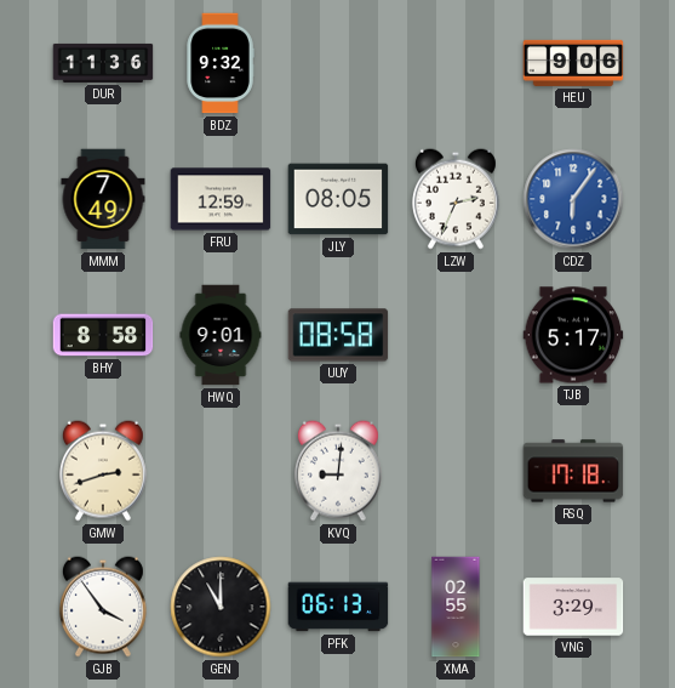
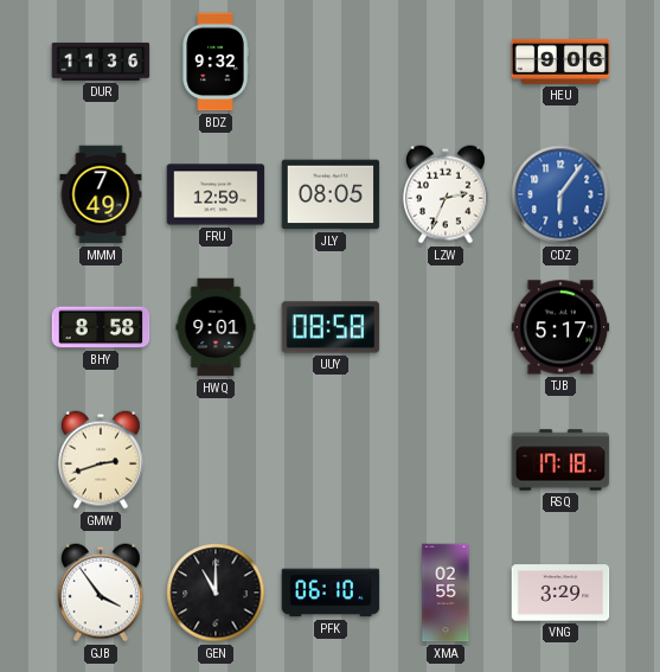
KVQ: 9:01 -> none
PFK: 06:13 -> 06:10
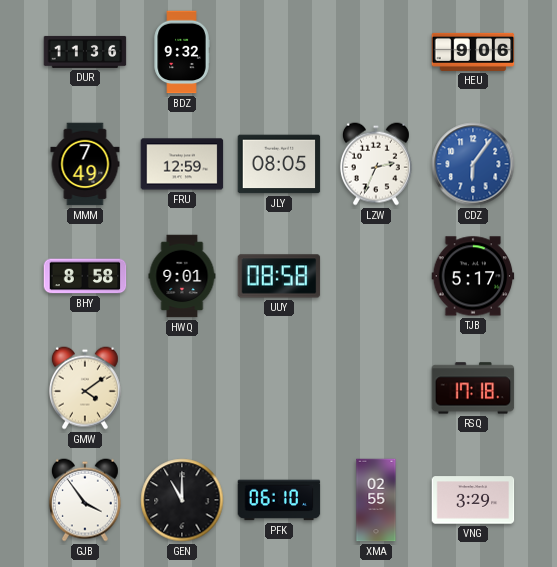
GMW: 2:42 -> 4:09
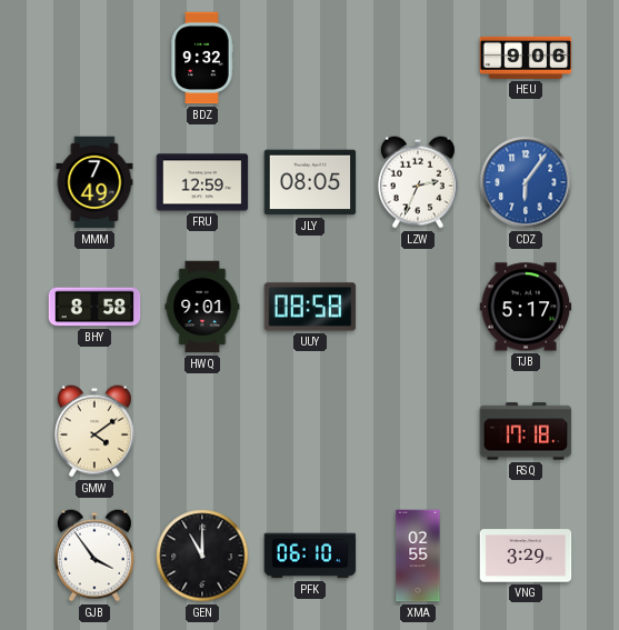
DUR: 11:36 -> none
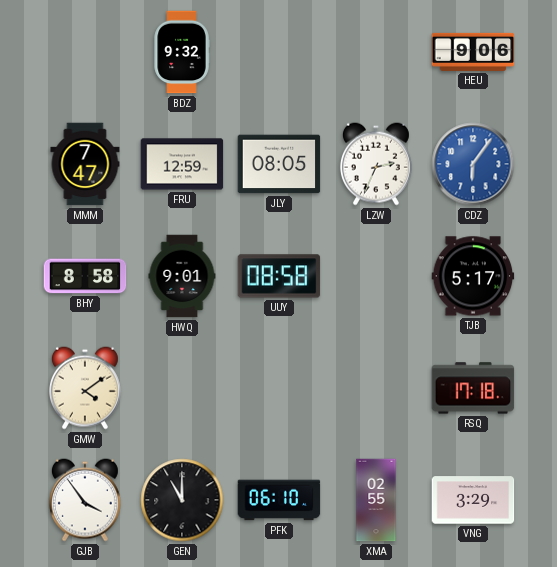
MMM: 7:49 -> 7:47
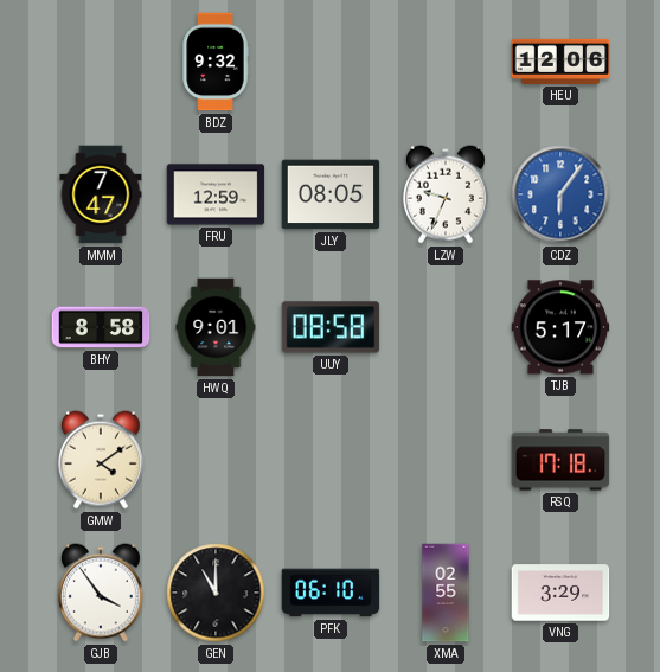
HEU: 9:06 -> 12:06
LZW: 2:34 -> 9:34
